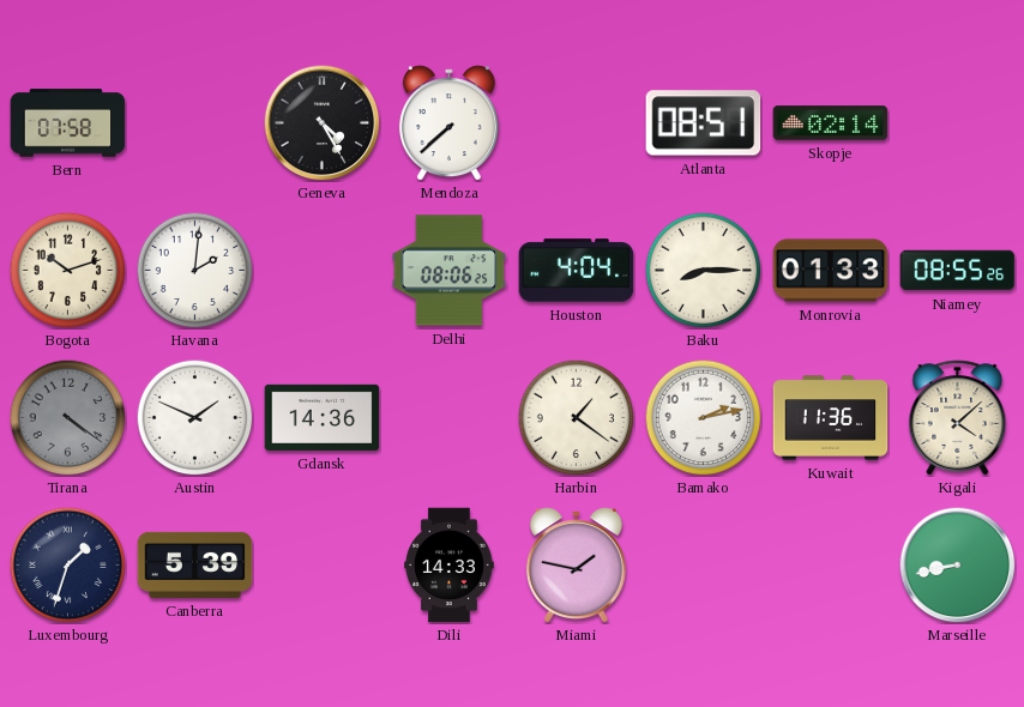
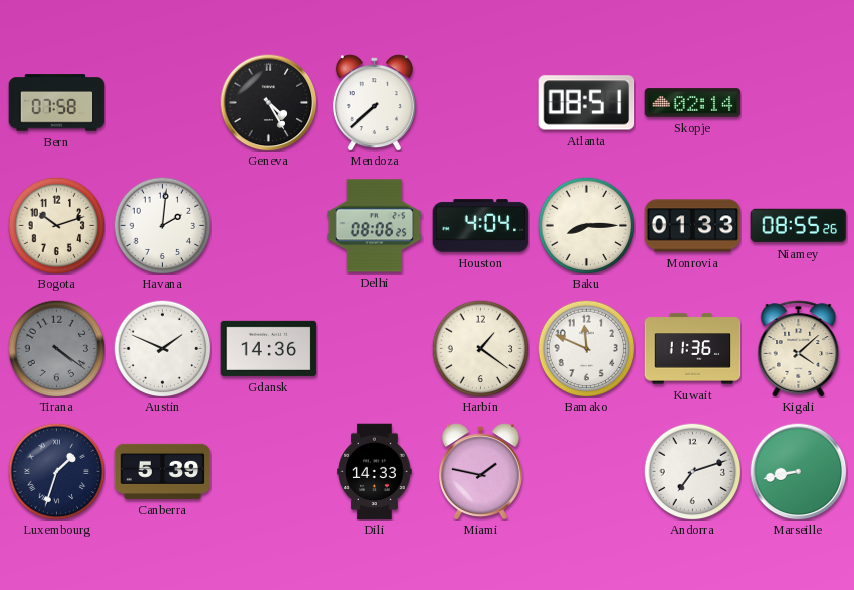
Bamako: 2:13 -> 11:49
Andorra: none -> 7:12
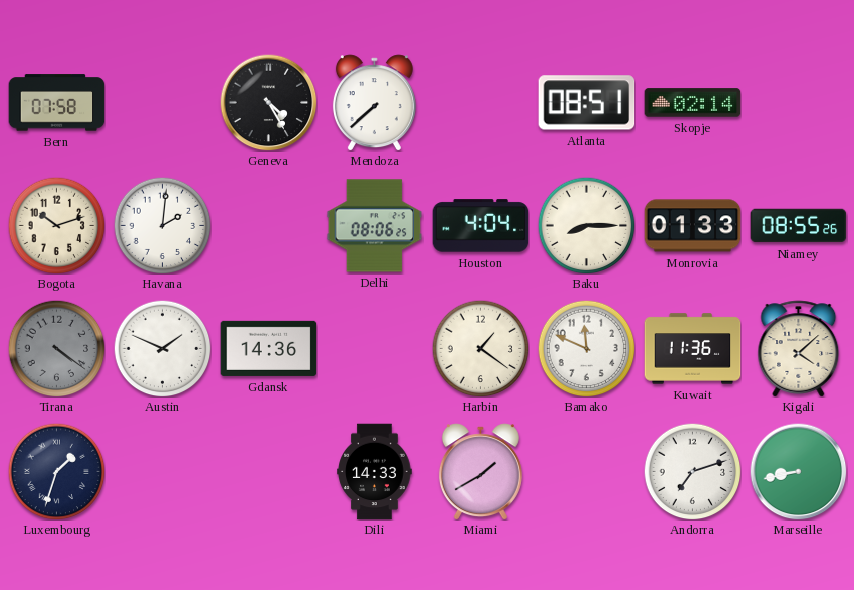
Canberra: 5:39 -> none
Miami: 1:47 -> 1:40
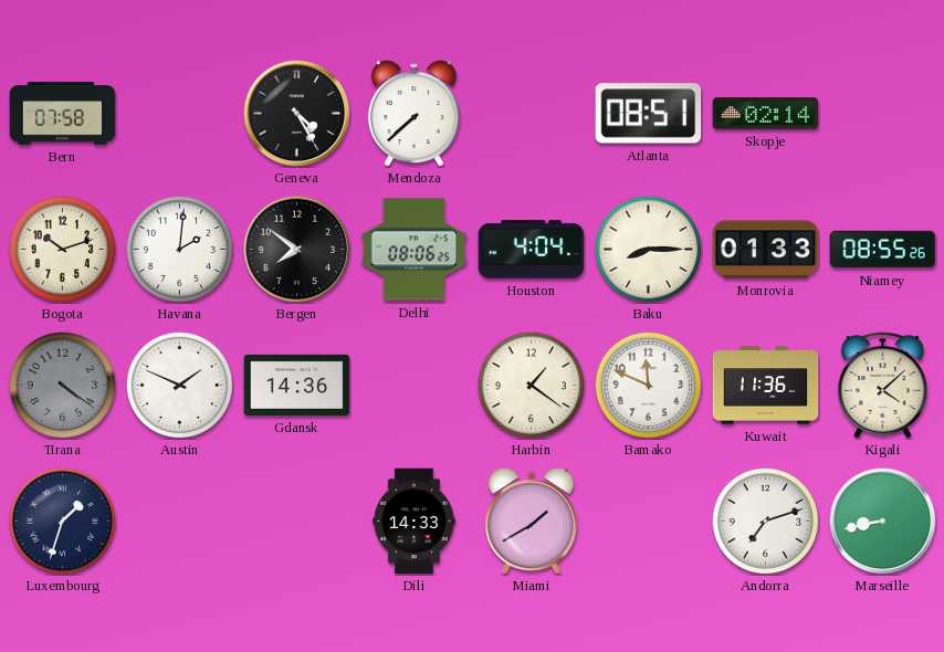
Bergen: none -> 7:51
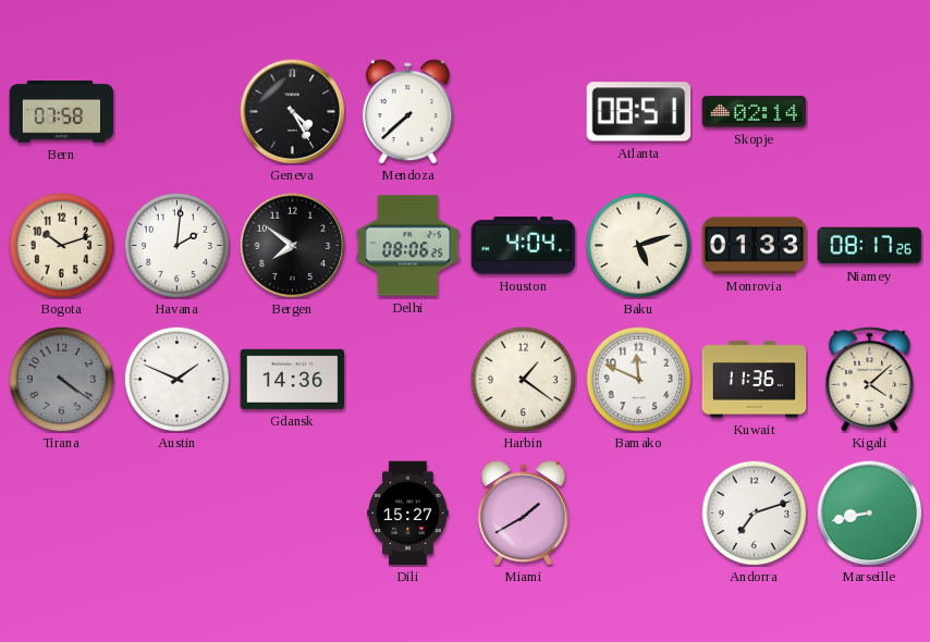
Baku: 8:15 -> 5:12
Niamey: 08:55 -> 08:17
Luxembourg: 1:33 -> none
Dili: 14:33 -> 15:27
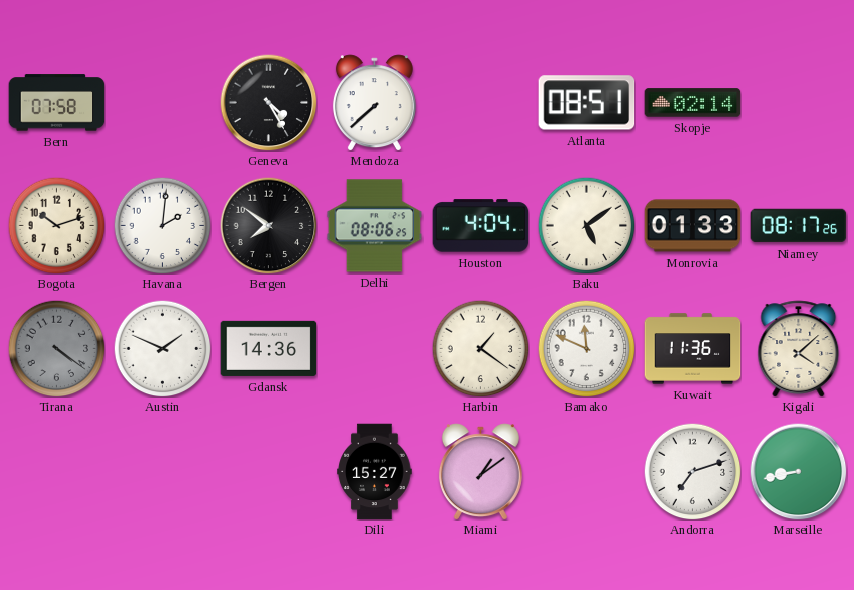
Baku: 5:12 -> 5:09
Miami: 1:40 -> 1:09
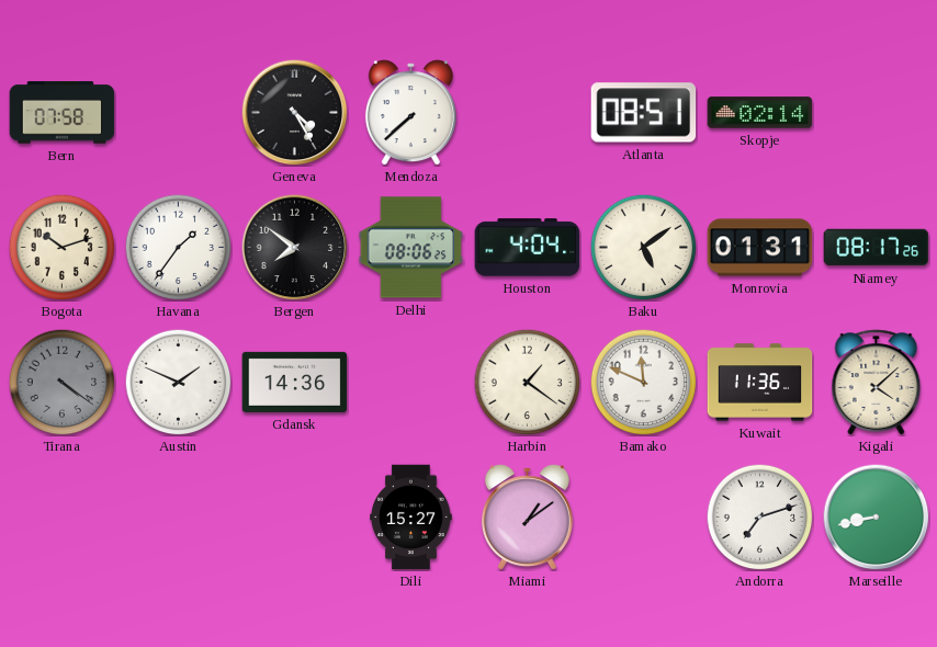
Havana: 2:01 -> 1:36
Monrovia: 01:33 -> 01:31
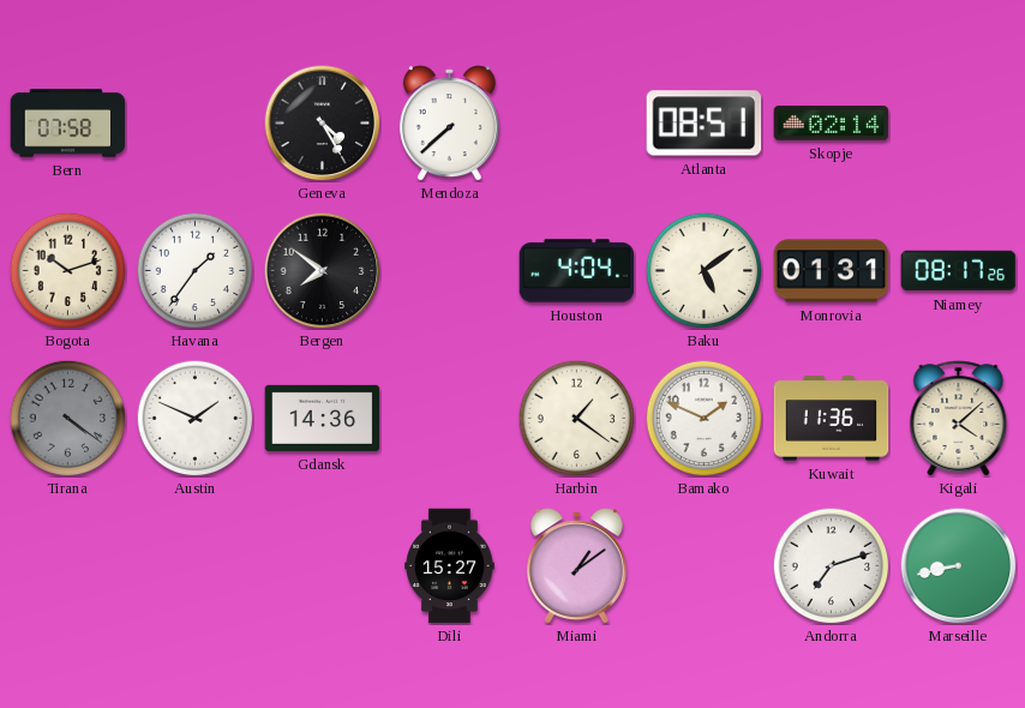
Delhi: 08:06 -> none
Bamako: 11:49 -> 1:49
